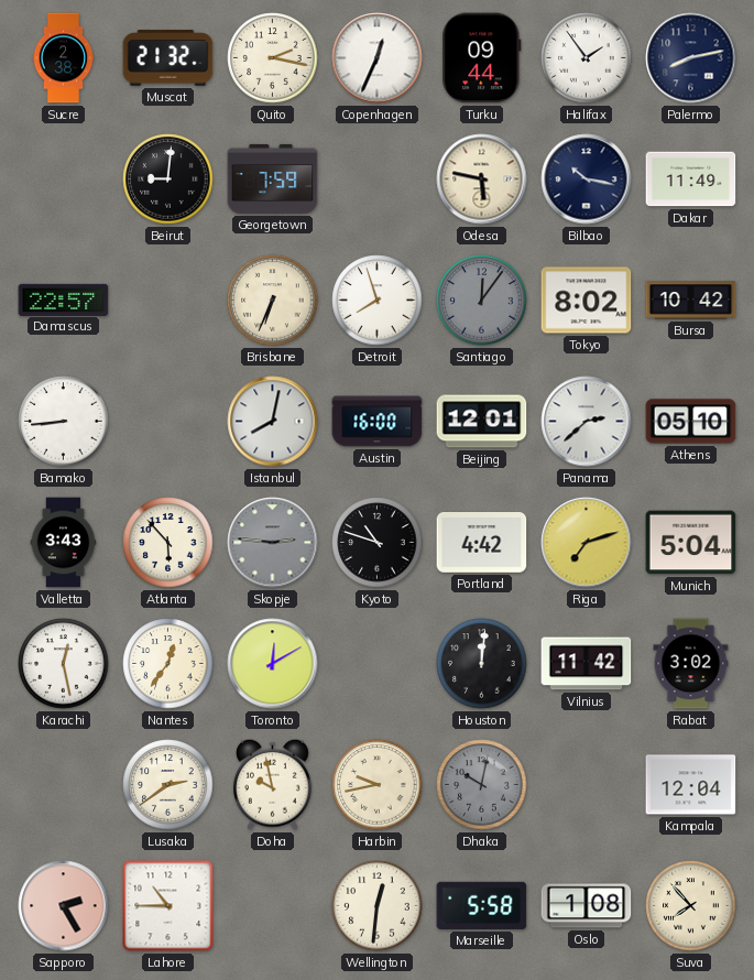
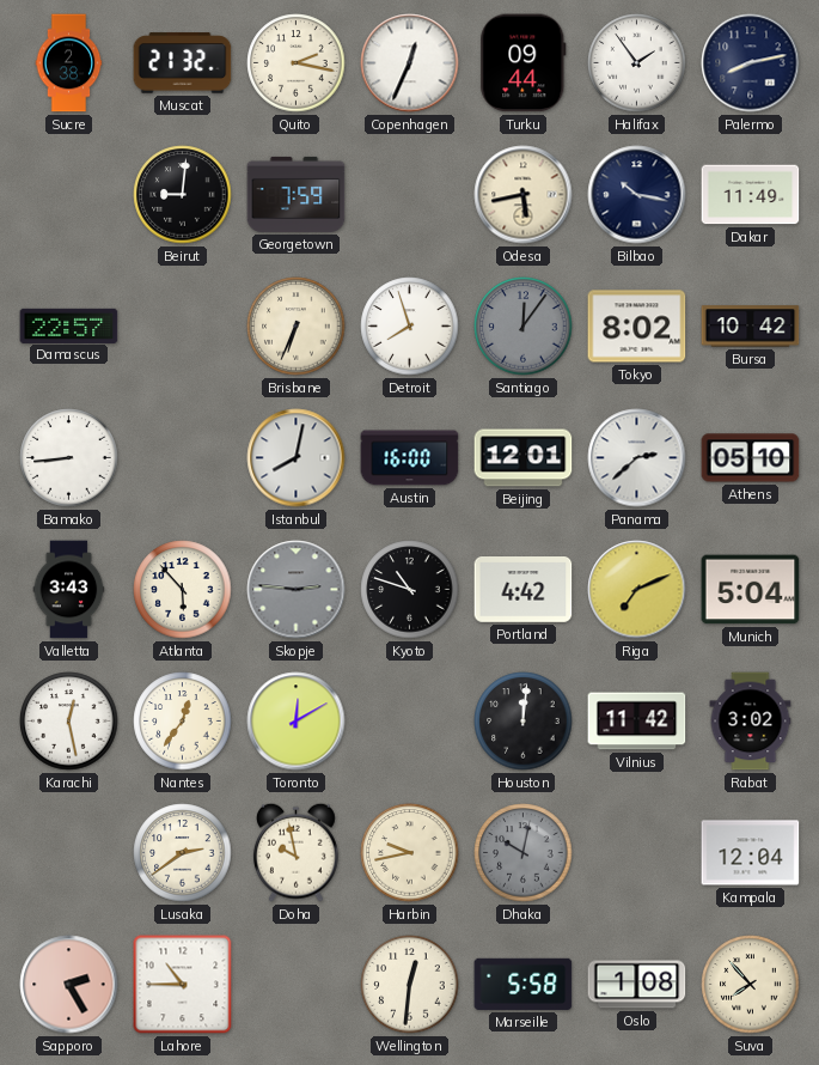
Odesa: 5:47 -> 5:43
Riga: 7:12 -> 7:11
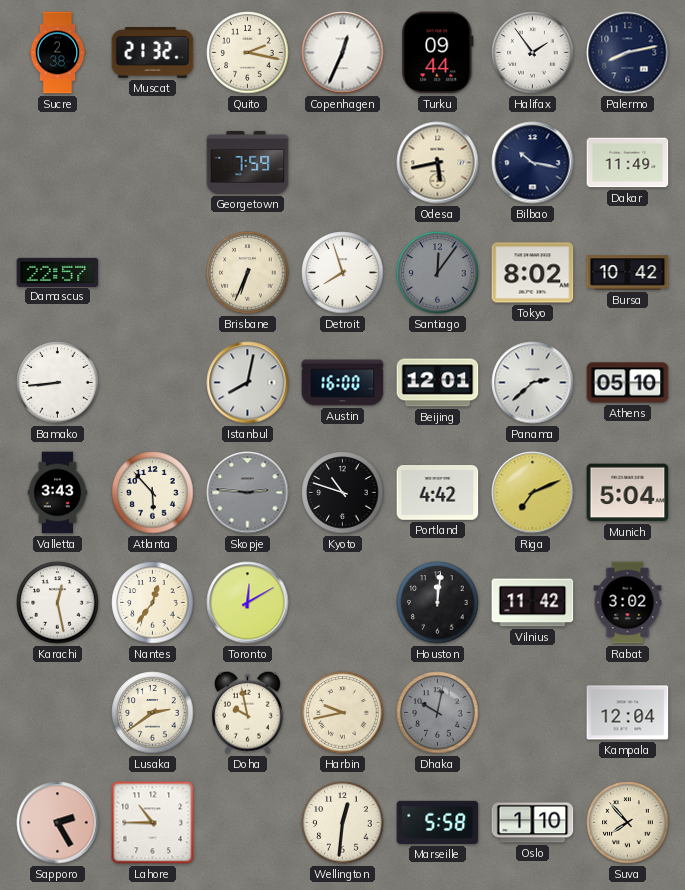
Beirut: 9:01 -> none
Oslo: 1:08 -> 1:10
